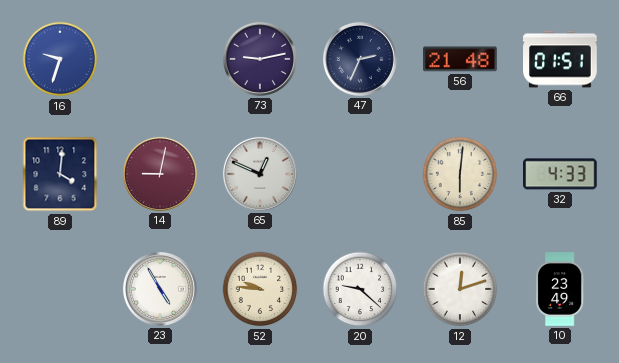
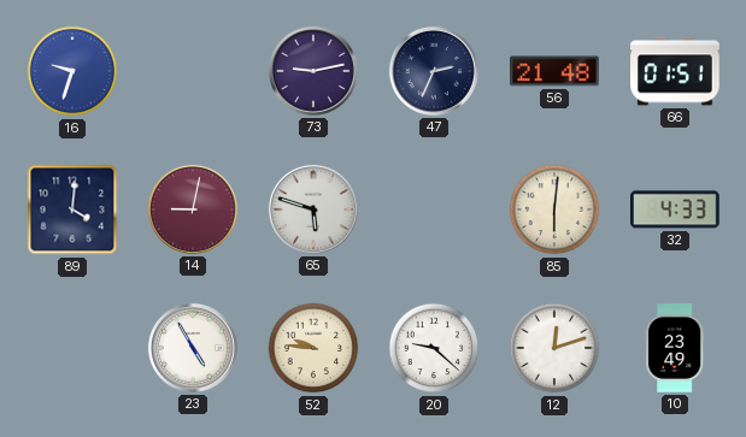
65: 12:49 -> 5:48
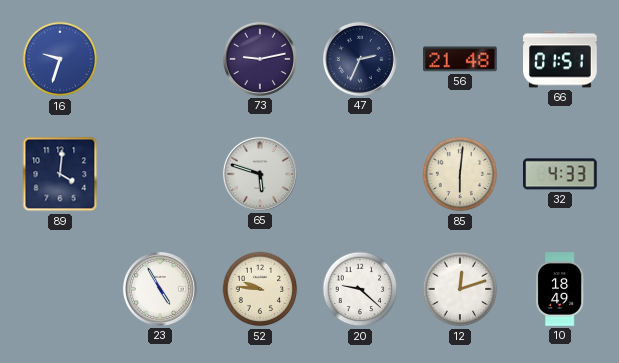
14: 9:02 -> none
10: 23:49 -> 18:49
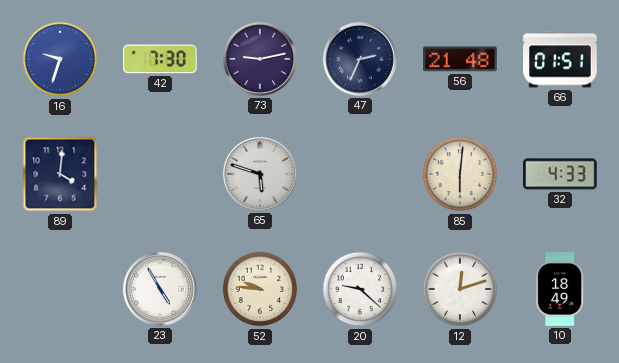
42: none -> 7:30
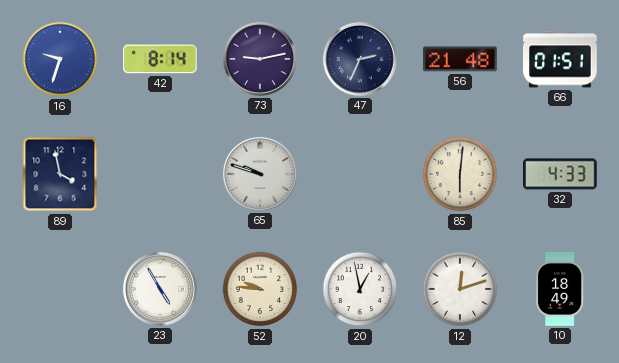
42: 7:30 -> 8:14
89: 4:01 -> 3:58
65: 5:48 -> 9:48
20: 9:22 -> 12:58
